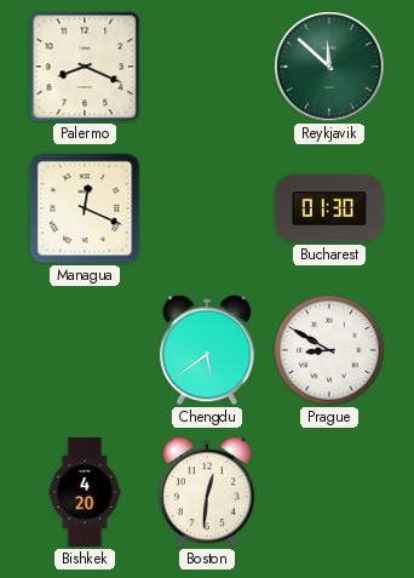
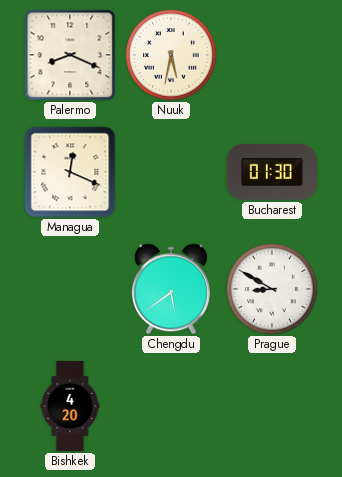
Nuuk: none -> 5:32
Reykjavik: 11:52 -> none
Boston: 12:31 -> none
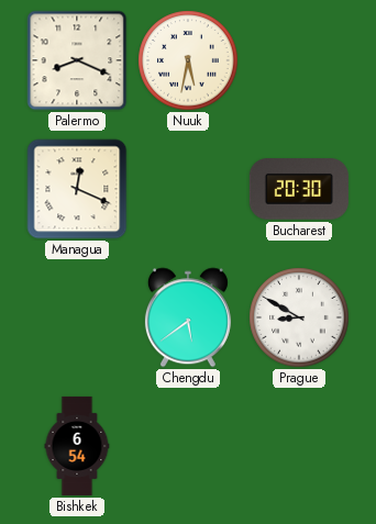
Bucharest: 01:30 -> 20:30
Bishkek: 4:20 -> 6:54
